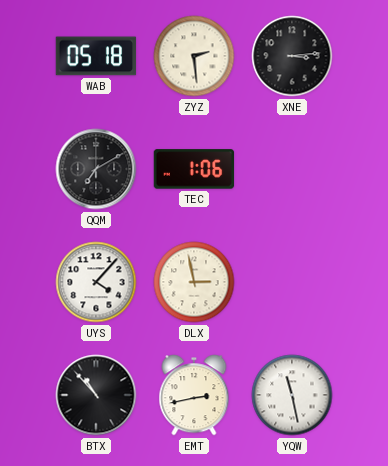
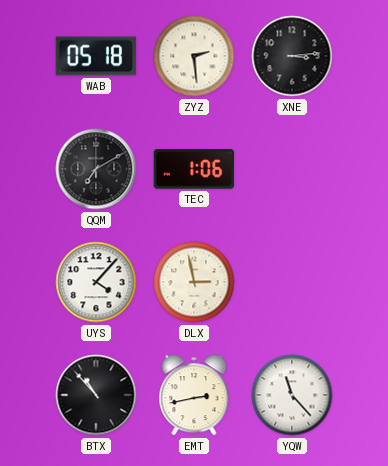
YQW: 11:28 -> 11:23
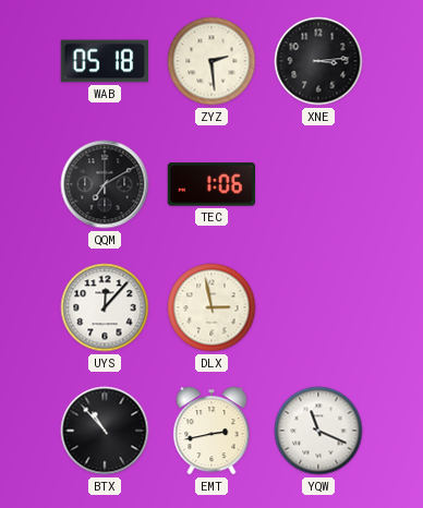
UYS: 4:07 -> 12:07
YQW: 11:23 -> 11:19
